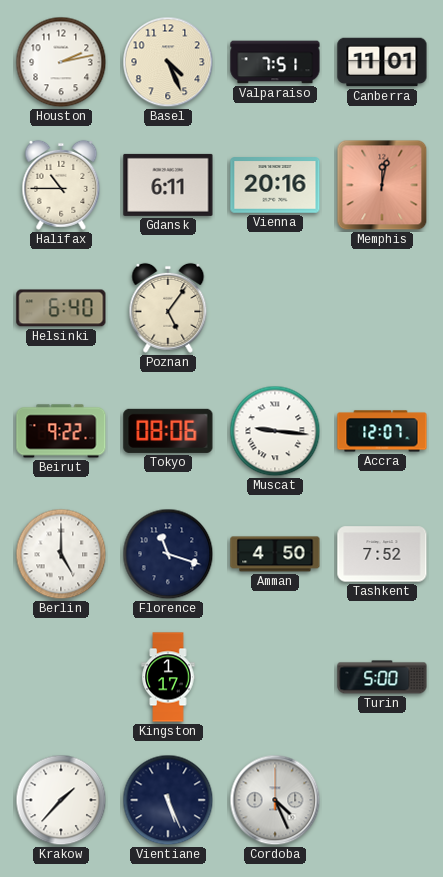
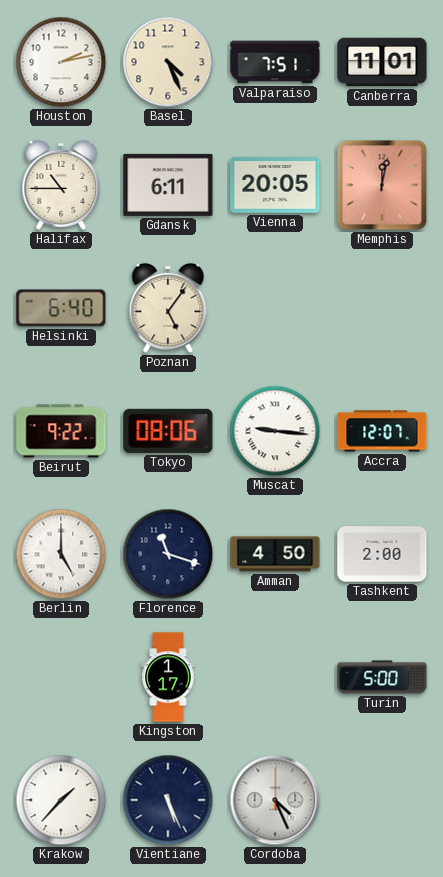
Vienna: 20:16 -> 20:05
Tashkent: 7:52 -> 2:00
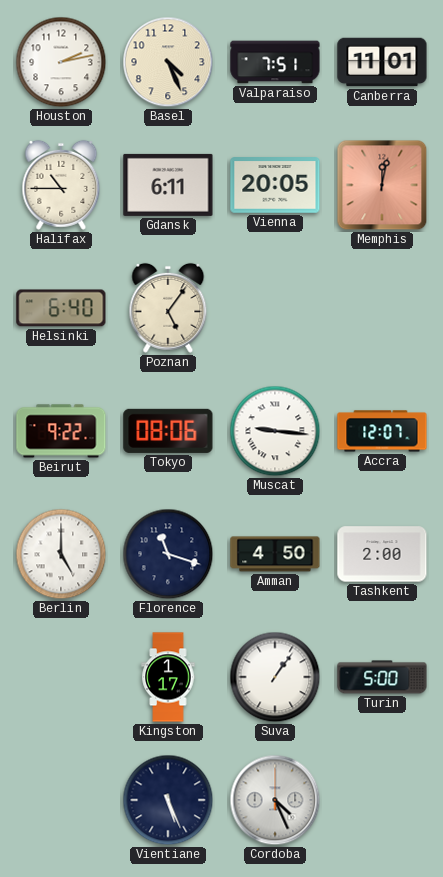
Suva: none -> 1:06
Krakow: 1:37 -> none
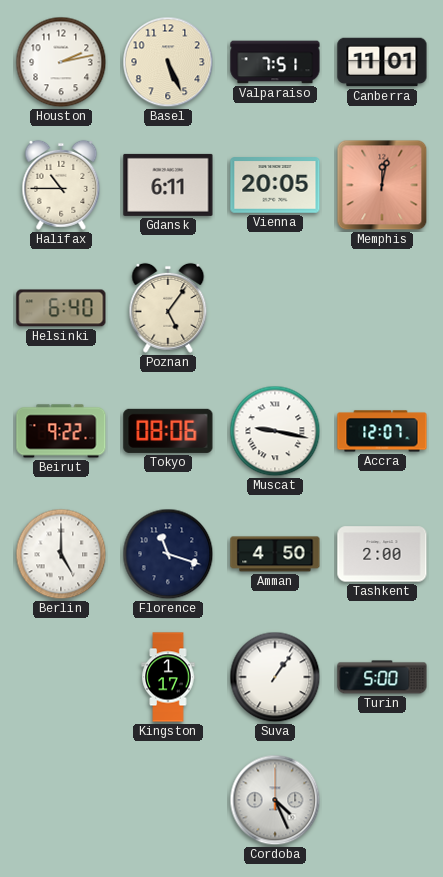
Basel: 4:26 -> 5:26
Muscat: 9:16 -> 9:17
Vientiane: 5:26 -> none
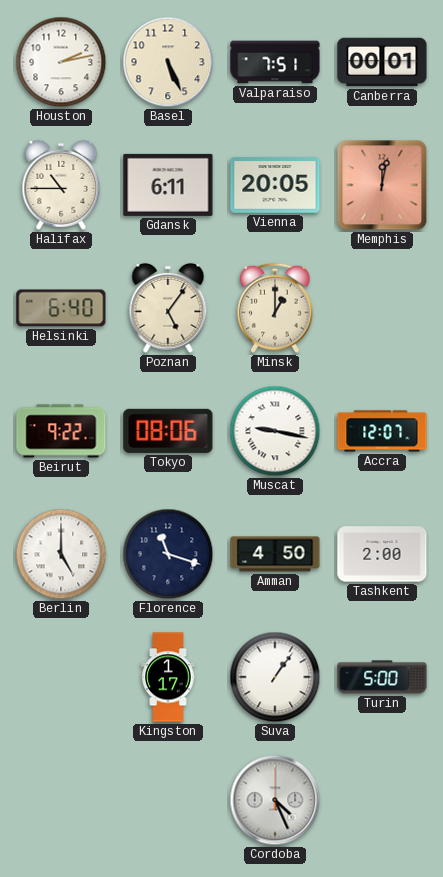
Canberra: 11:01 -> 00:01
Minsk: none -> 1:00
